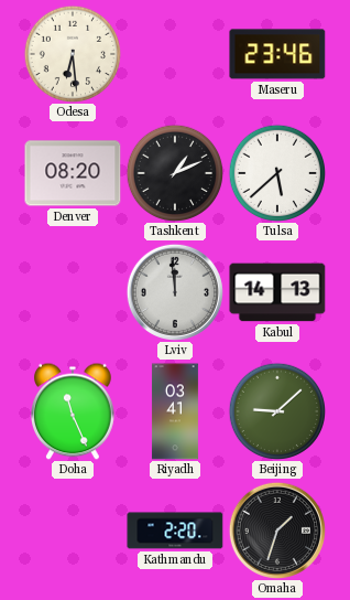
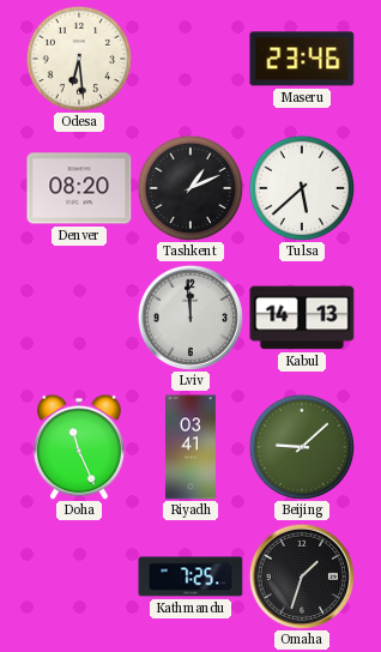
Kathmandu: 2:20 -> 7:25
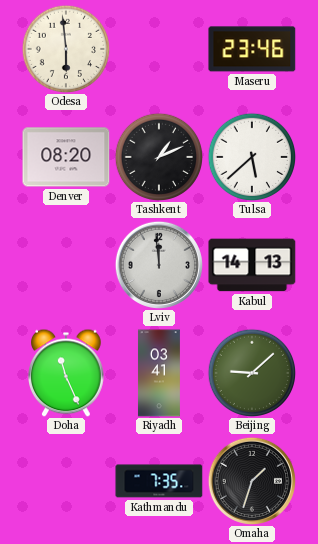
Odesa: 6:29 -> 5:59
Kathmandu: 7:25 -> 7:35
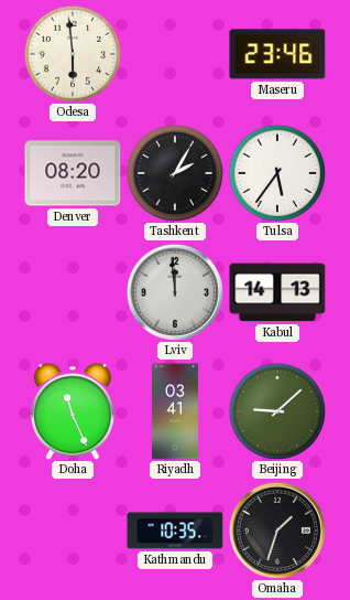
Tashkent: 1:11 -> 2:05
Tulsa: 5:38 -> 5:36
Kathmandu: 7:35 -> 10:35
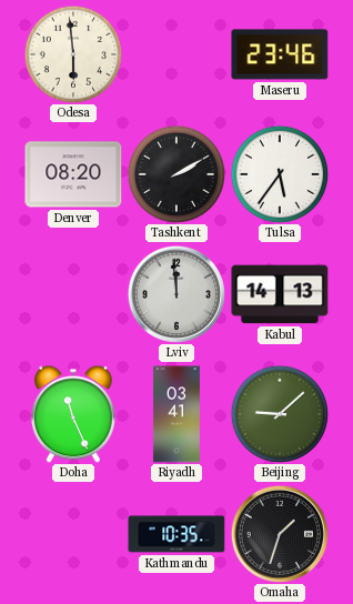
Tashkent: 2:05 -> 2:10
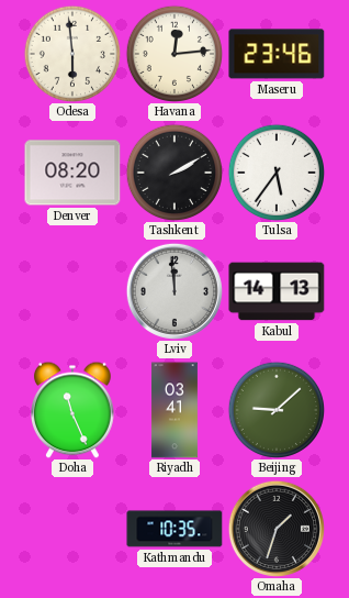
Havana: none -> 12:14
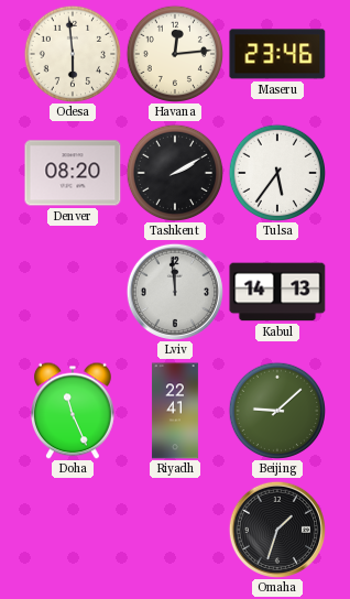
Riyadh: 03:41 -> 22:41
Kathmandu: 10:35 -> none
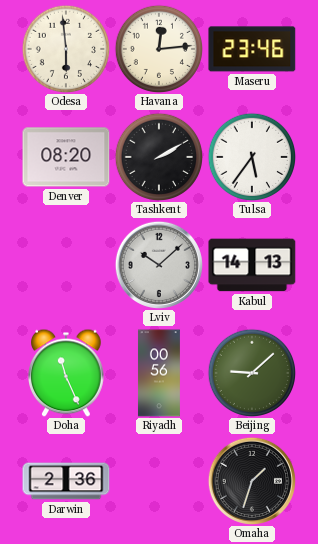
Lviv: 11:59 -> 10:08
Riyadh: 22:41 -> 00:56
Darwin: none -> 2:36
